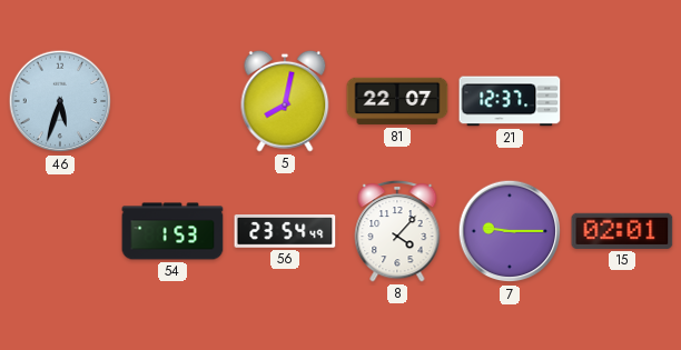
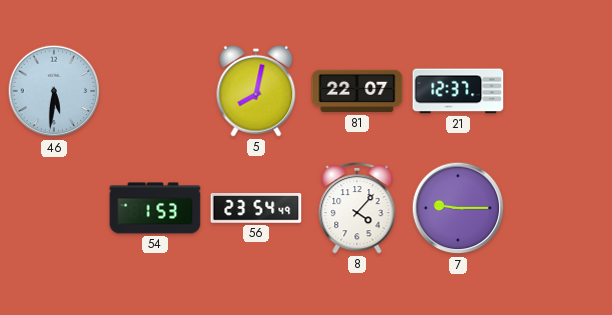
46: 5:33 -> 5:31
15: 02:01 -> none
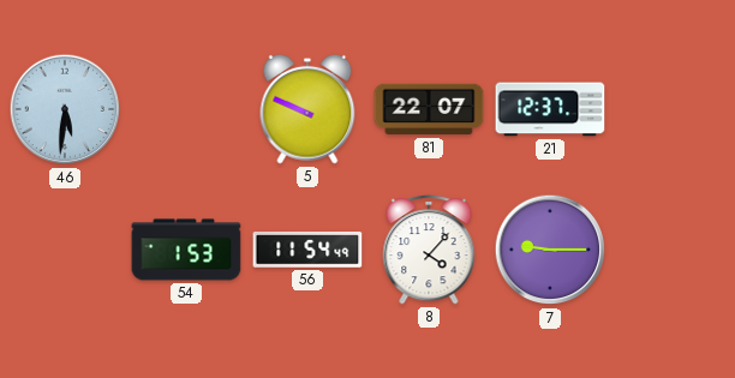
5: 8:02 -> 9:49
56: 23:54 -> 11:54
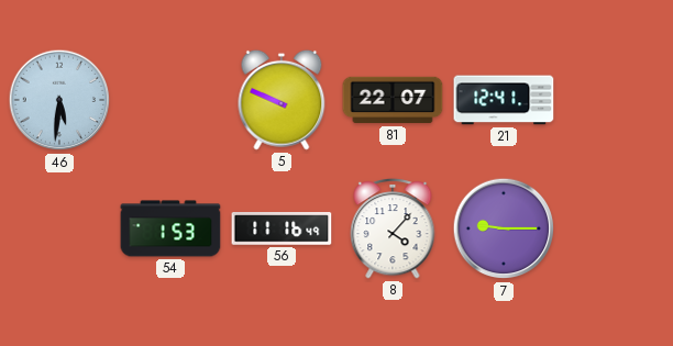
21: 12:37 -> 12:41
56: 11:54 -> 11:16
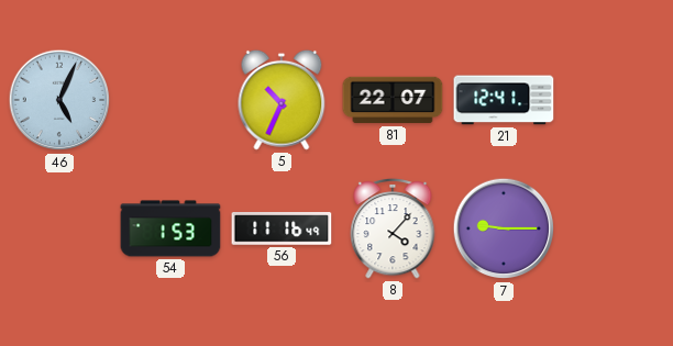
46: 5:31 -> 5:04
5: 9:49 -> 10:34
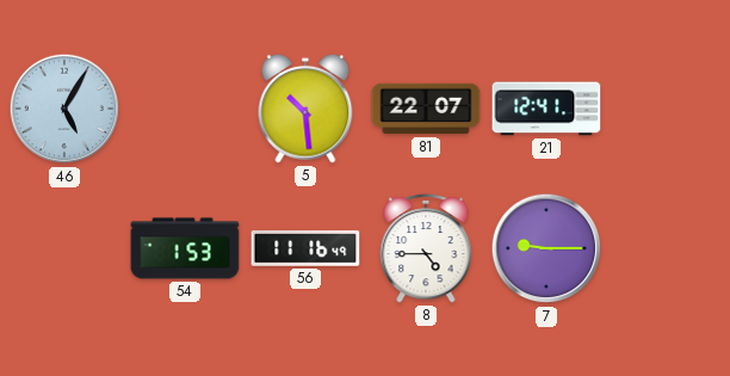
46: 5:04 -> 5:05
5: 10:34 -> 10:29
8: 4:07 -> 4:45
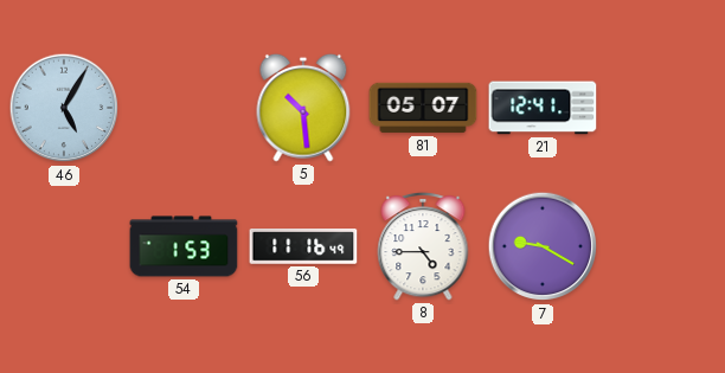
81: 22:07 -> 05:07
7: 9:15 -> 9:20
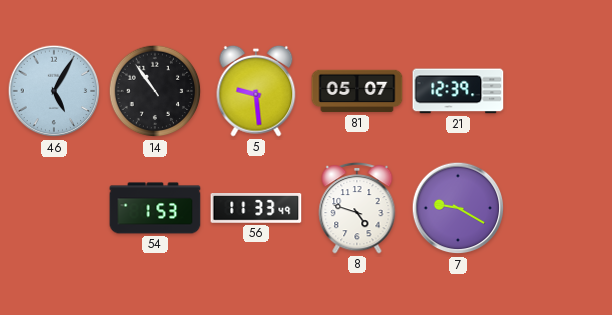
14: none -> 10:54
5: 10:29 -> 9:29
21: 12:41 -> 12:39
56: 11:16 -> 11:33
8: 4:45 -> 4:48
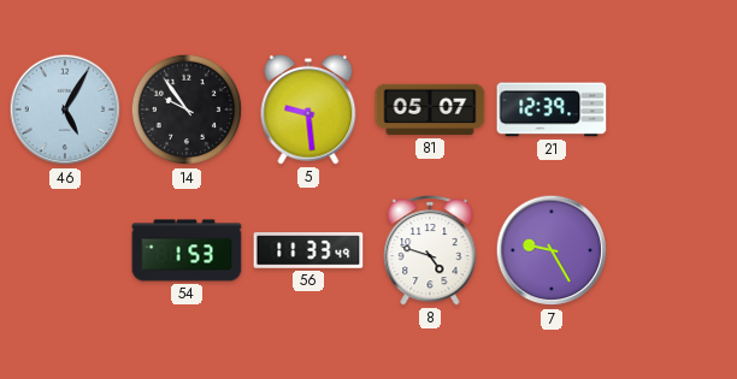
14: 10:54 -> 9:54
7: 9:20 -> 9:25
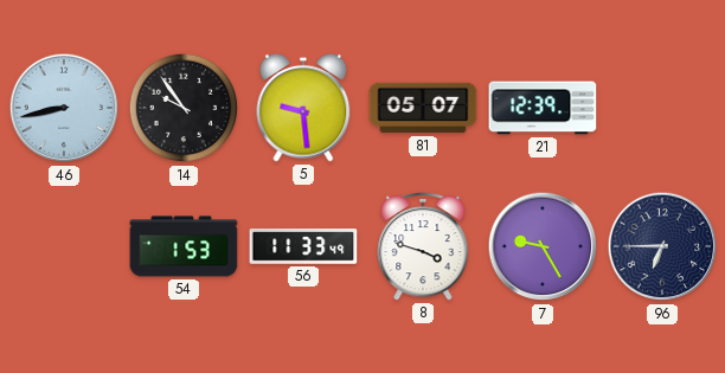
46: 5:05 -> 8:43
8: 4:48 -> 3:48
96: none -> 6:45
